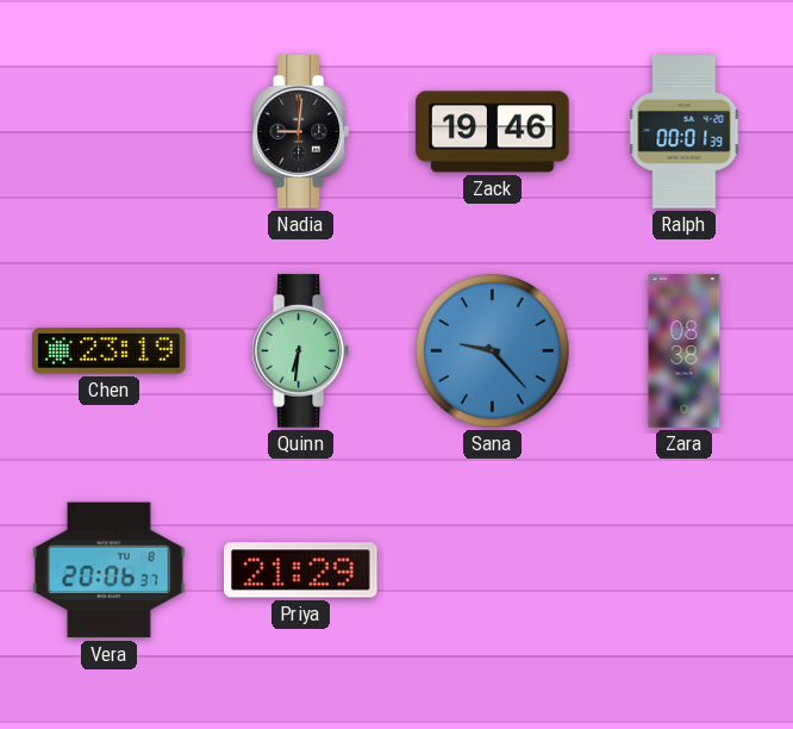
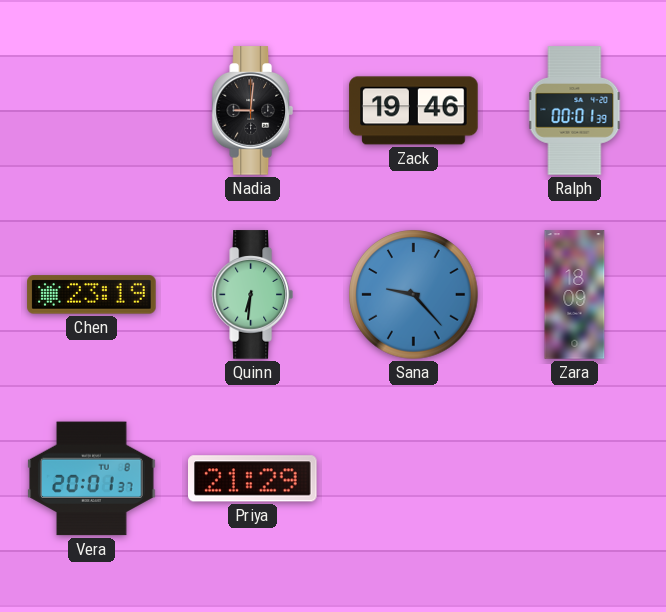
Zara: 08:38 -> 18:09
Vera: 20:06 -> 20:01
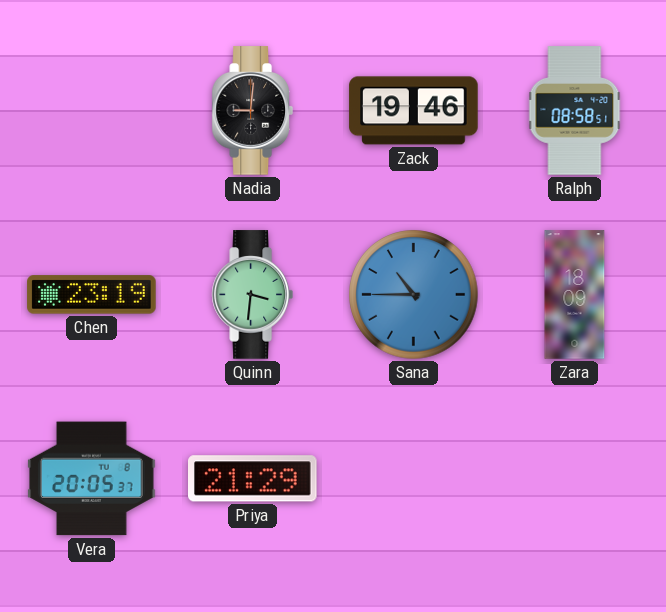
Ralph: 00:01 -> 08:58
Quinn: 6:31 -> 3:31
Sana: 9:23 -> 10:45
Vera: 20:01 -> 20:05
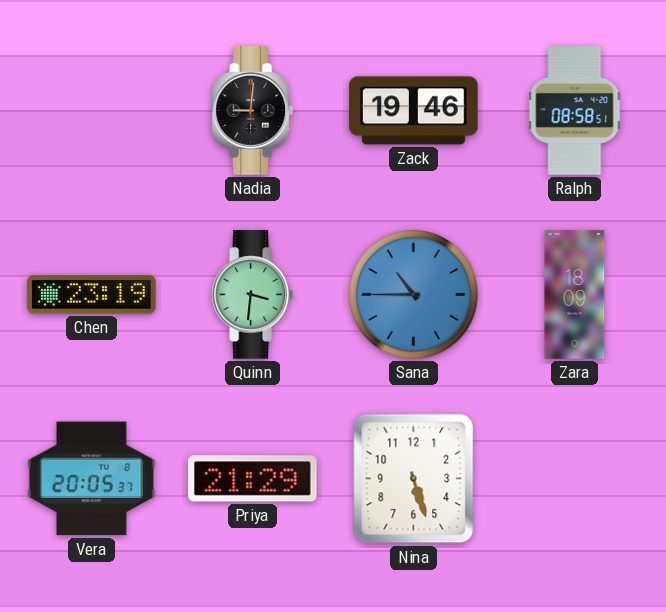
Nina: none -> 5:27
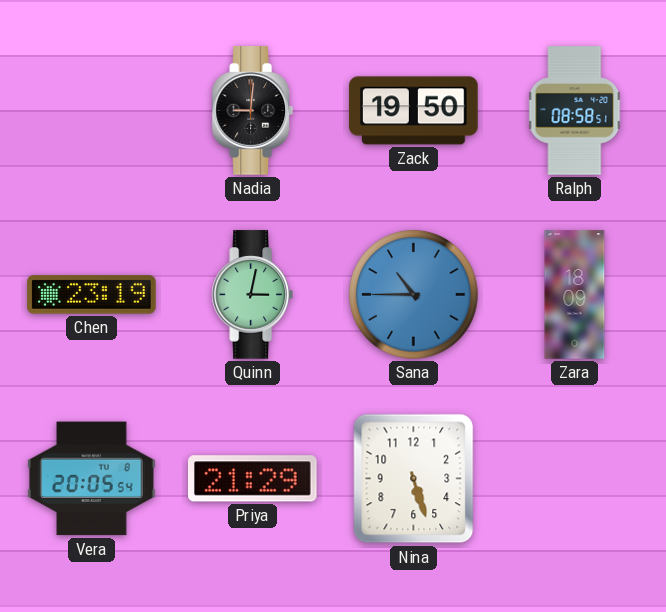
Zack: 19:46 -> 19:50
Quinn: 3:31 -> 3:02
Vera: 20:05:37 -> 20:05:54
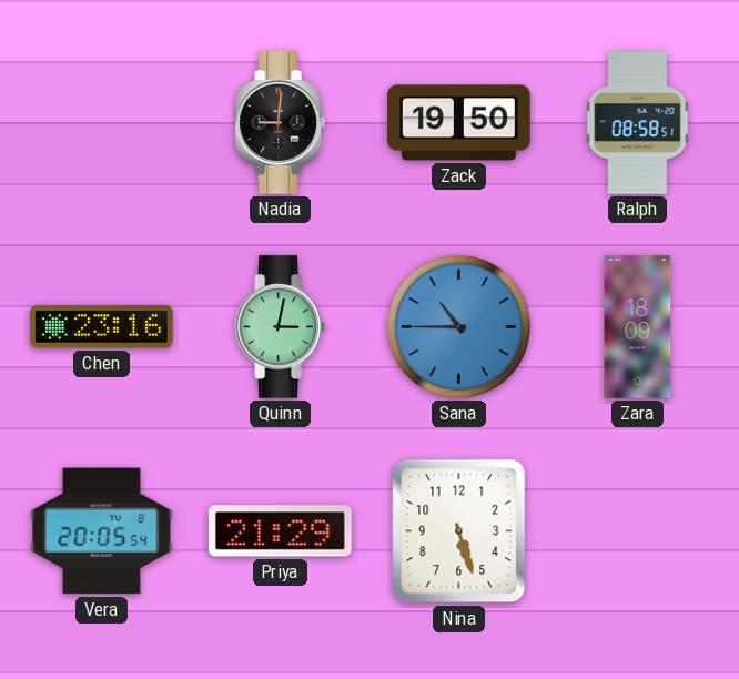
Chen: 23:19 -> 23:16
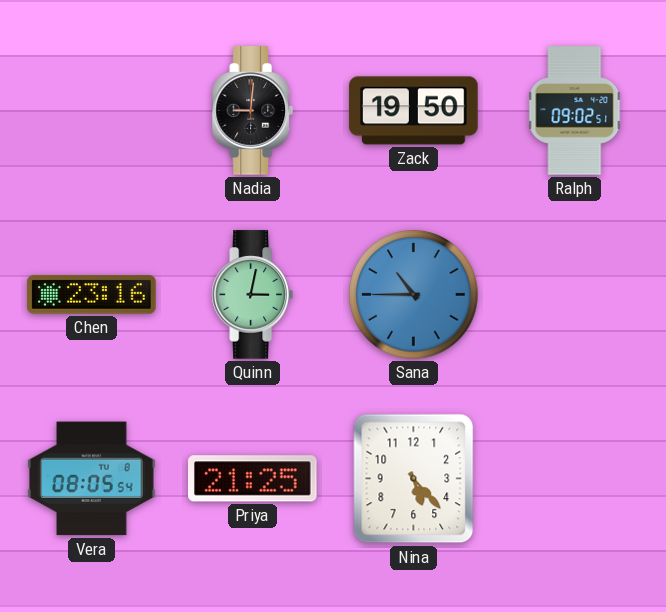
Ralph: 08:58 -> 09:02
Zara: 18:09 -> none
Vera: 20:05 -> 08:05
Priya: 21:29 -> 21:25
Nina: 5:27 -> 5:23
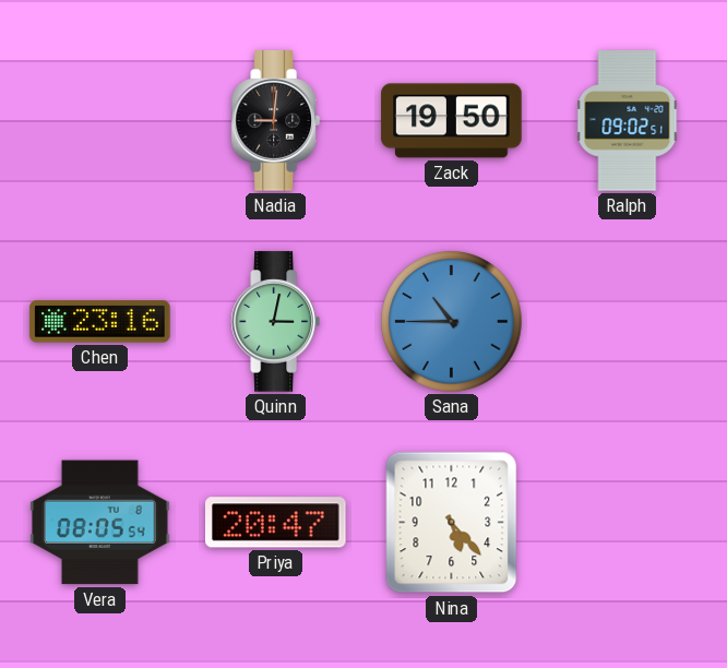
Priya: 21:25 -> 20:47
